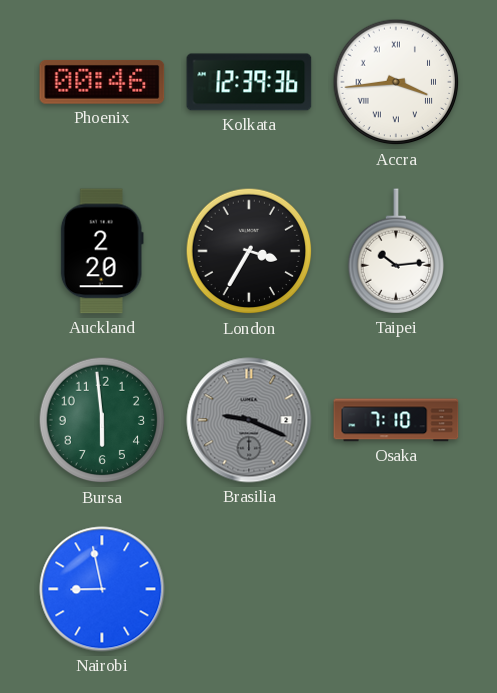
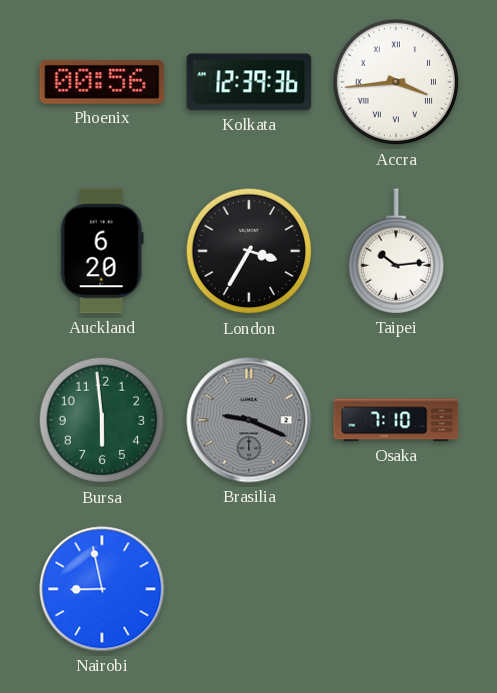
Phoenix: 00:46 -> 00:56
Auckland: 2:20 -> 6:20
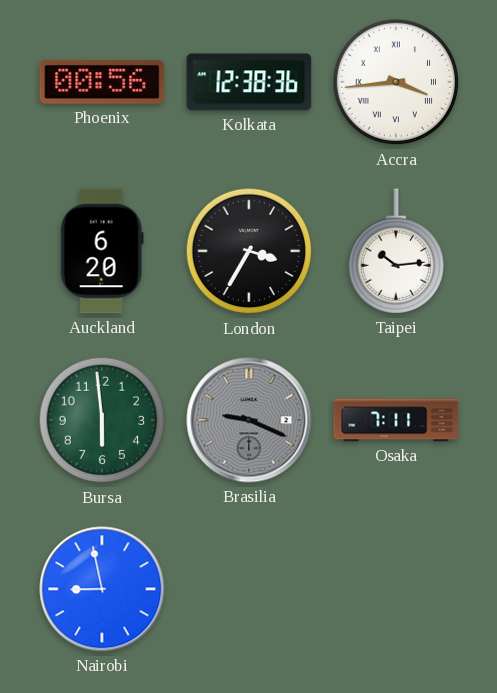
Kolkata: 12:39 -> 12:38
Osaka: 7:10 -> 7:11
